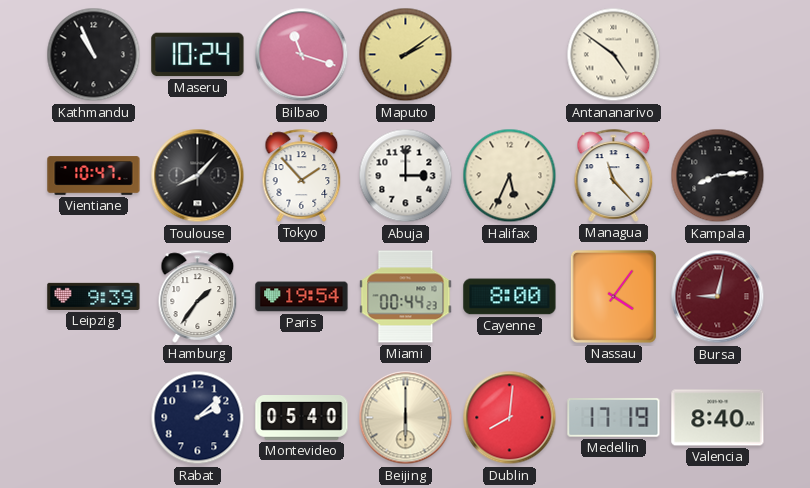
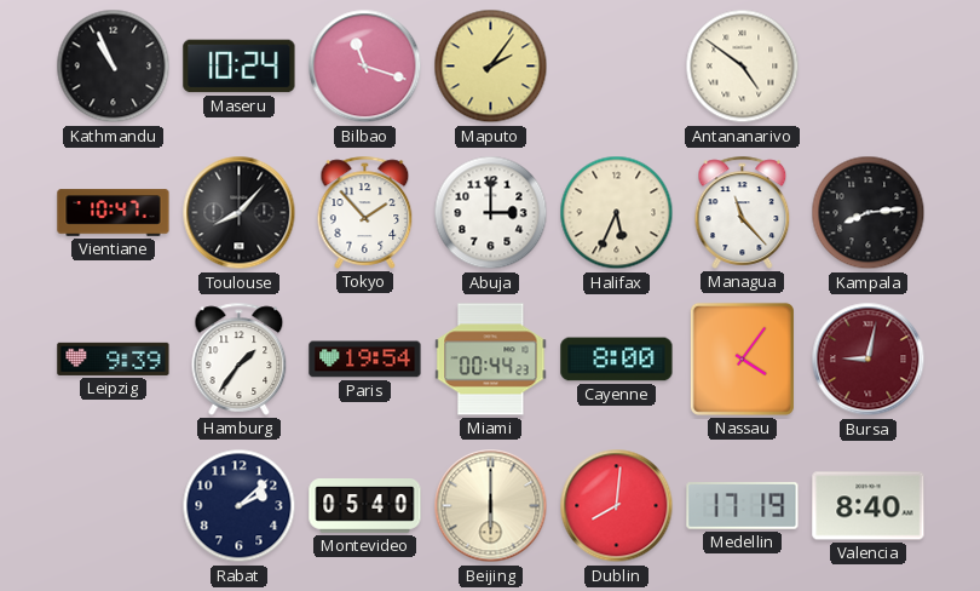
Maputo: 2:09 -> 2:06
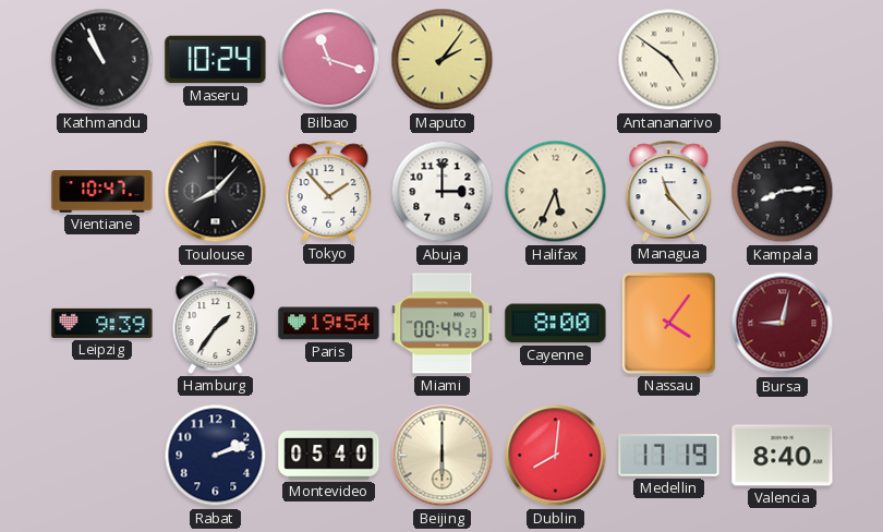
Rabat: 2:08 -> 2:12
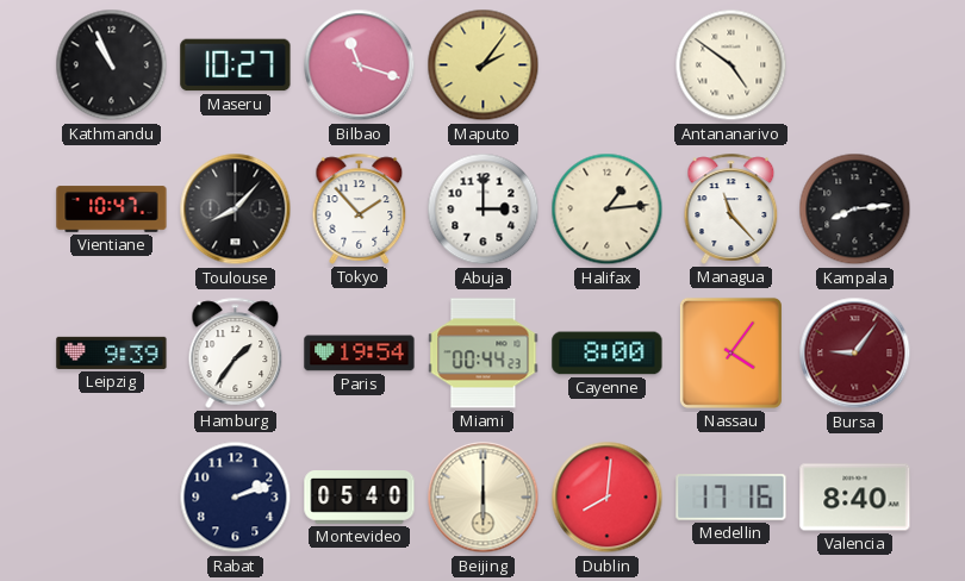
Maseru: 10:24 -> 10:27
Halifax: 5:34 -> 1:14
Bursa: 9:02 -> 9:06
Medellin: 17:19 -> 17:16
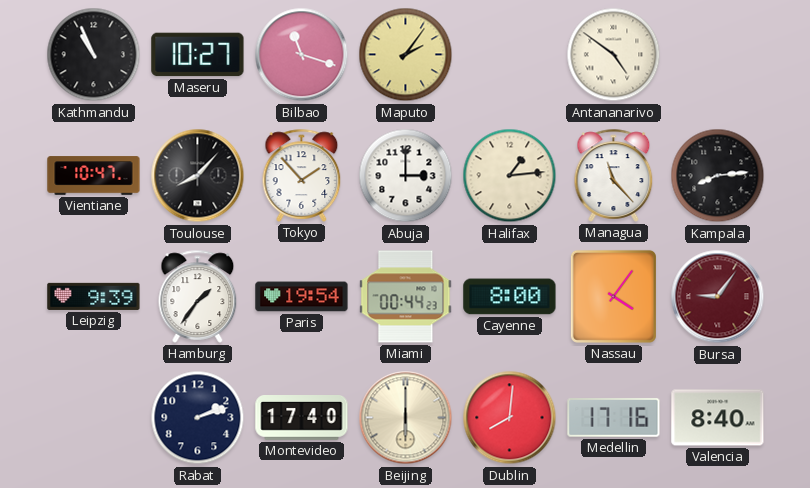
Montevideo: 05:40 -> 17:40
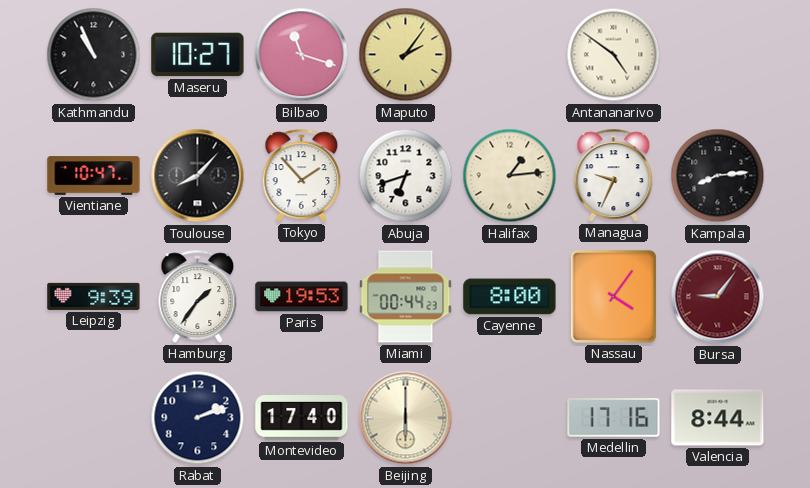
Abuja: 3:00 -> 6:42
Managua: 11:23 -> 9:34
Paris: 19:54 -> 19:53
Dublin: 8:01 -> none
Valencia: 8:40 -> 8:44
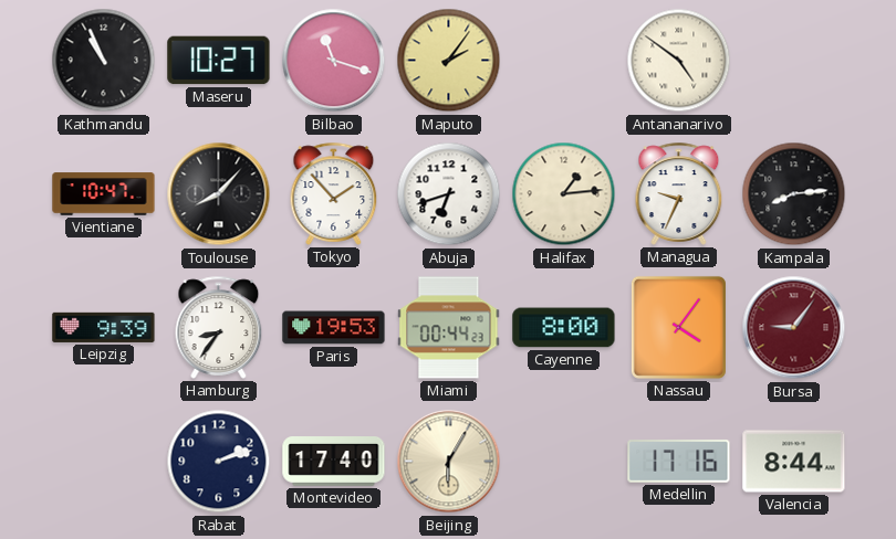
Hamburg: 1:36 -> 8:36
Beijing: 6:00 -> 6:05
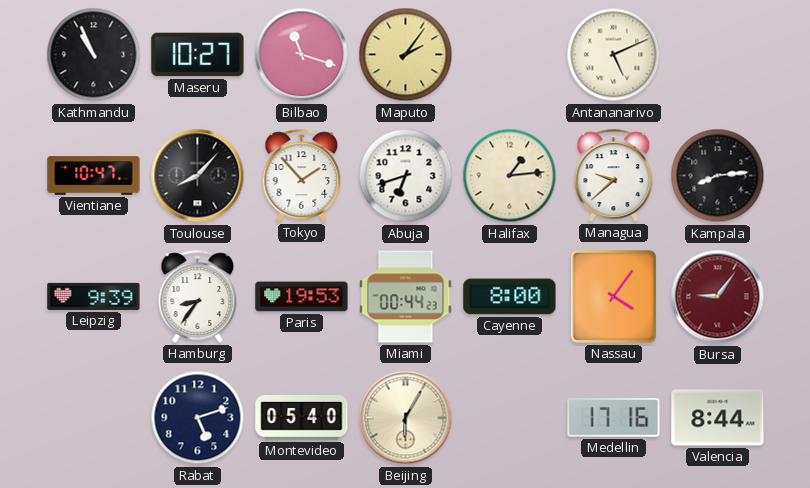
Antananarivo: 4:51 -> 5:11
Managua: 9:34 -> 9:38
Rabat: 2:12 -> 5:12
Montevideo: 17:40 -> 05:40
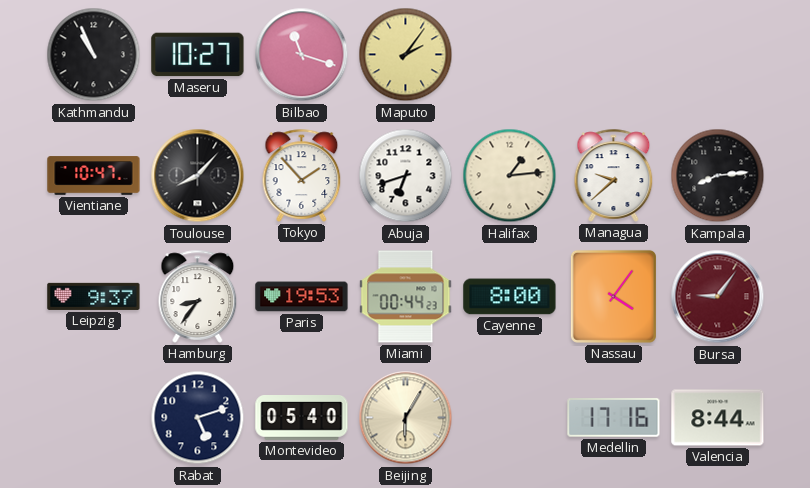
Antananarivo: 5:11 -> none
Leipzig: 9:39 -> 9:37
